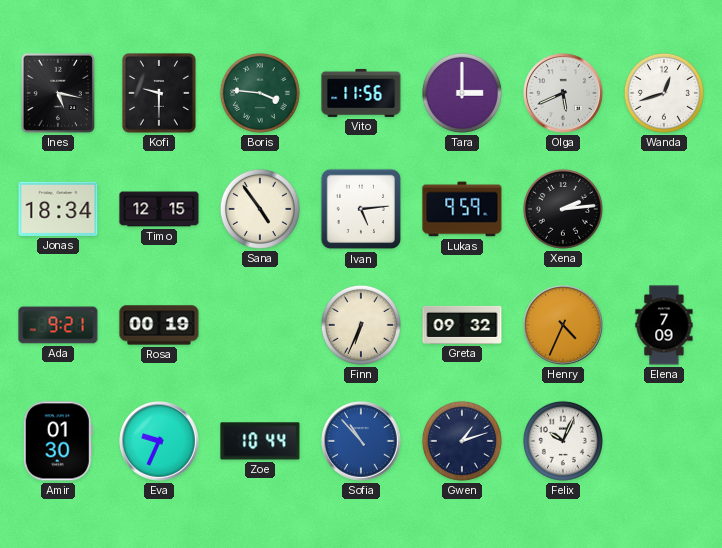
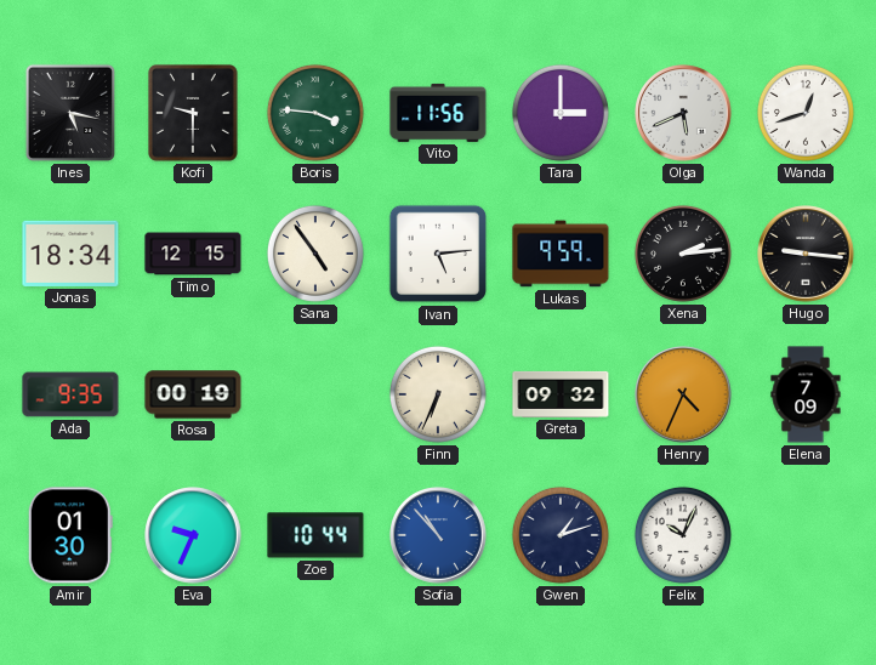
Hugo: none -> 9:16
Ada: 9:21 -> 9:35
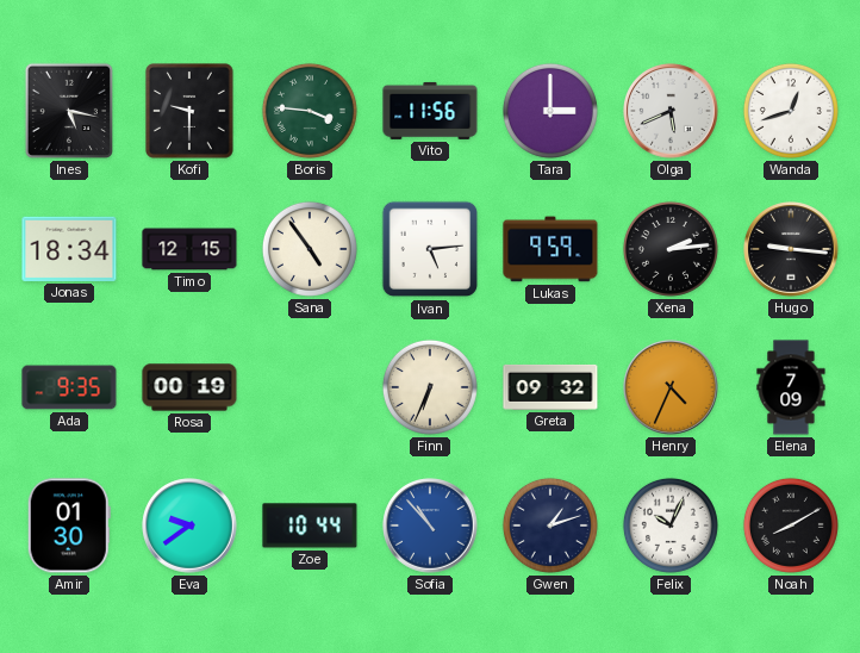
Eva: 9:34 -> 9:39
Noah: none -> 8:10
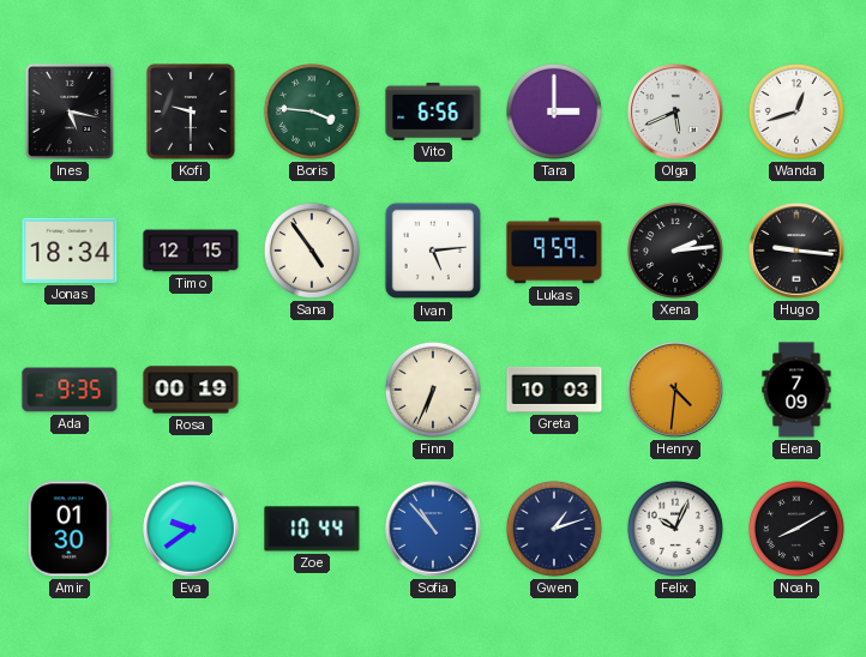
Vito: 11:56 -> 6:56
Greta: 09:32 -> 10:03
Henry: 4:34 -> 4:31
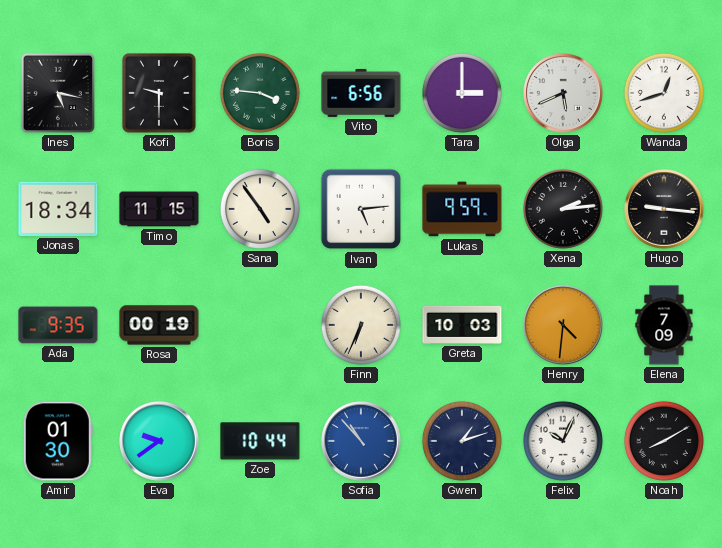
Timo: 12:15 -> 11:15
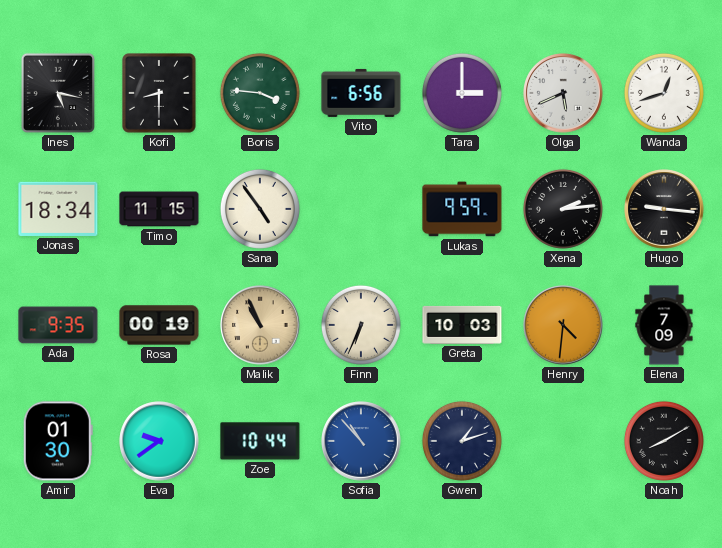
Kofi: 9:30 -> 8:30
Ivan: 5:14 -> none
Malik: none -> 10:56
Felix: 10:04 -> none
